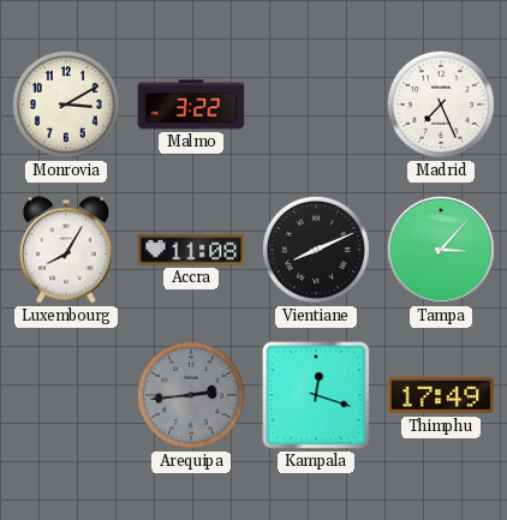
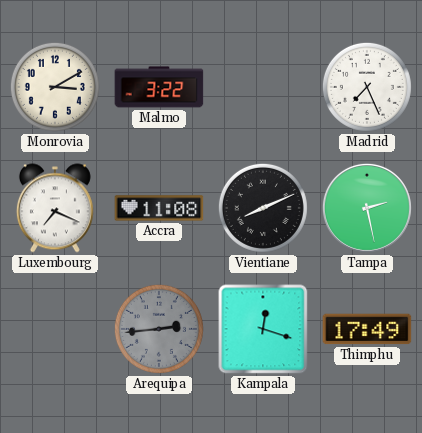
Luxembourg: 8:05 -> 7:19
Tampa: 3:07 -> 2:28
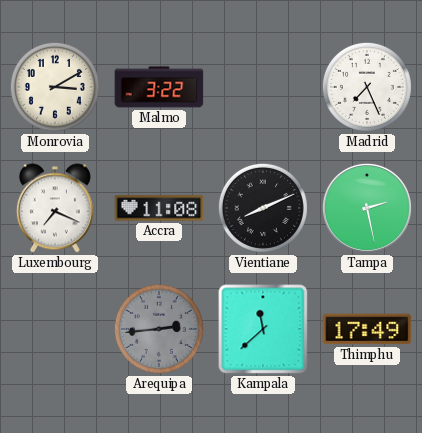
Kampala: 12:18 -> 11:38
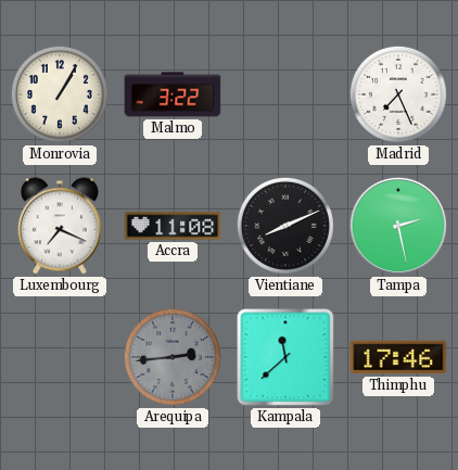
Monrovia: 3:10 -> 1:05
Thimphu: 17:49 -> 17:46
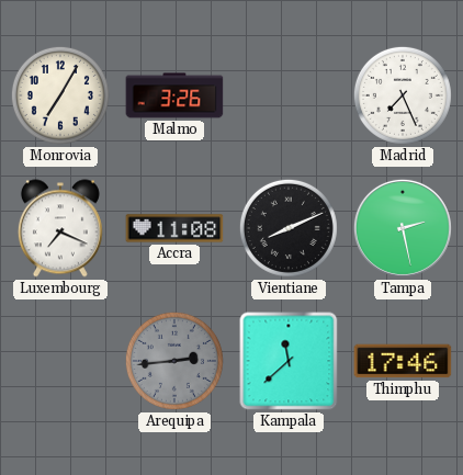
Monrovia: 1:05 -> 7:05
Malmo: 3:22 -> 3:26
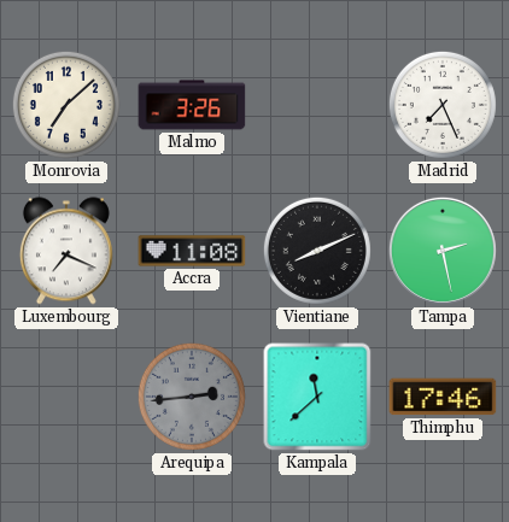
Monrovia: 7:05 -> 7:08
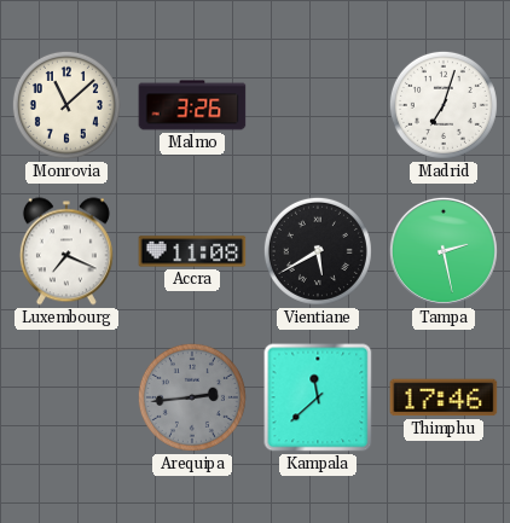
Monrovia: 7:08 -> 11:08
Madrid: 7:26 -> 7:03
Vientiane: 8:11 -> 5:40
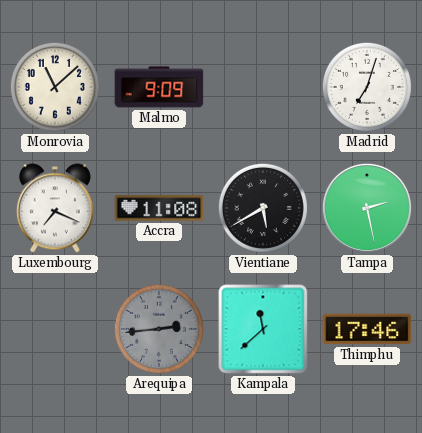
Malmo: 3:26 -> 9:09
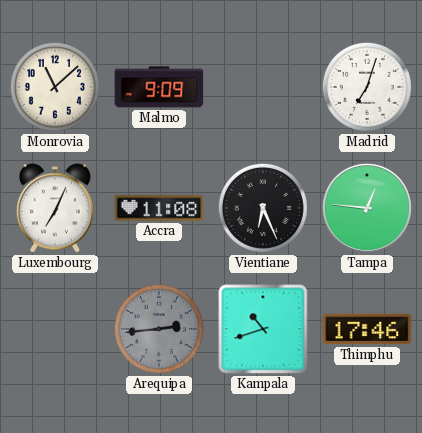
Luxembourg: 7:19 -> 7:04
Vientiane: 5:40 -> 6:26
Tampa: 2:28 -> 12:46
Kampala: 11:38 -> 10:42
